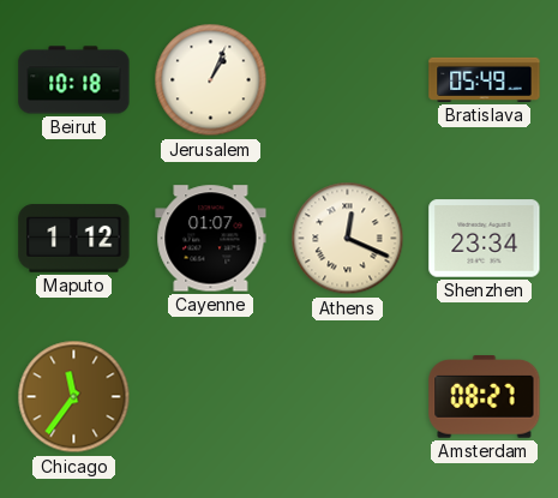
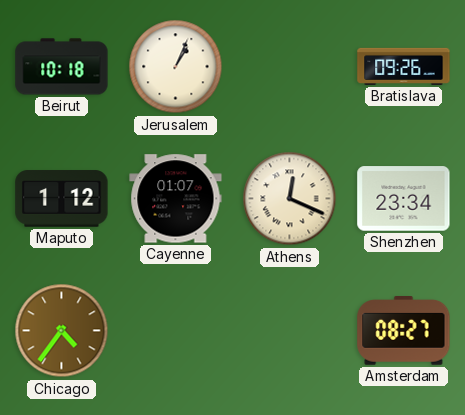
Bratislava: 05:49 -> 09:26
Chicago: 11:36 -> 4:36
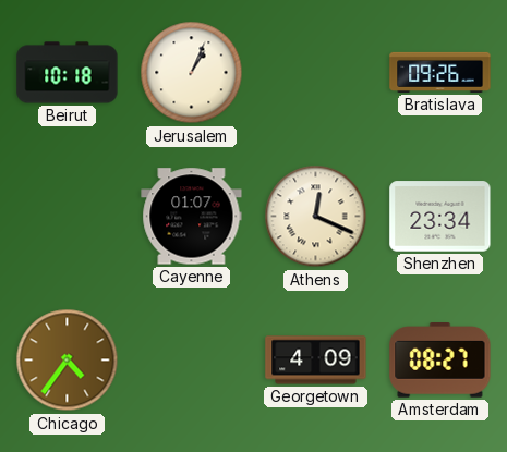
Maputo: 1:12 -> none
Georgetown: none -> 4:09
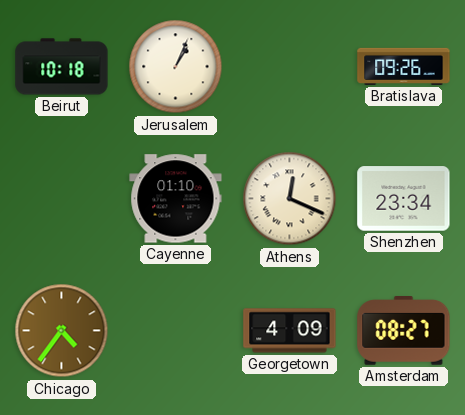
Cayenne: 01:07 -> 01:10
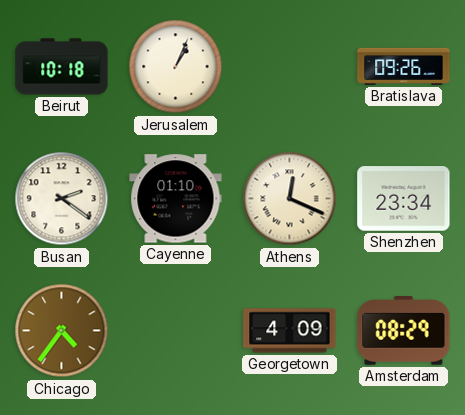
Busan: none -> 2:21
Amsterdam: 08:27 -> 08:29
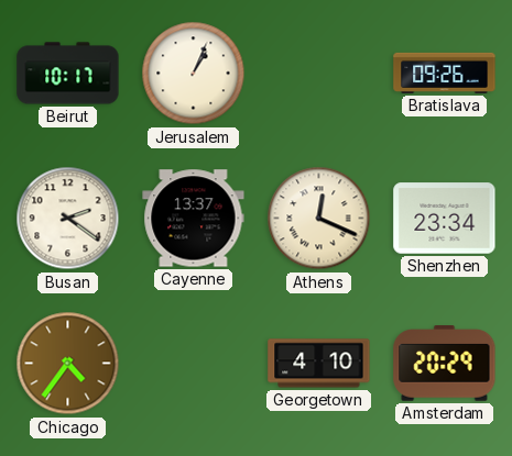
Beirut: 10:18 -> 10:17
Cayenne: 01:10 -> 13:37
Georgetown: 4:09 -> 4:10
Amsterdam: 08:29 -> 20:29
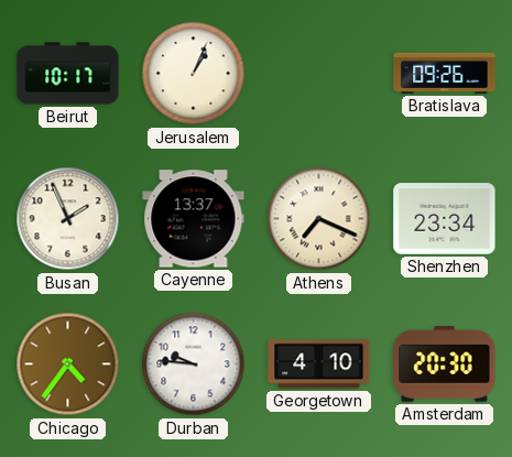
Busan: 2:21 -> 1:56
Athens: 12:19 -> 7:19
Durban: none -> 9:46
Amsterdam: 20:29 -> 20:30
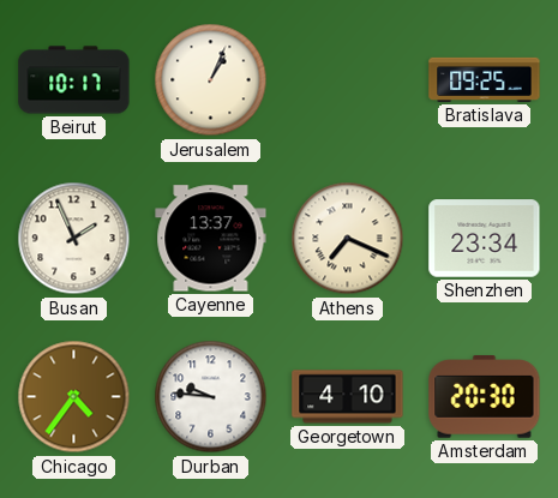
Bratislava: 09:26 -> 09:25
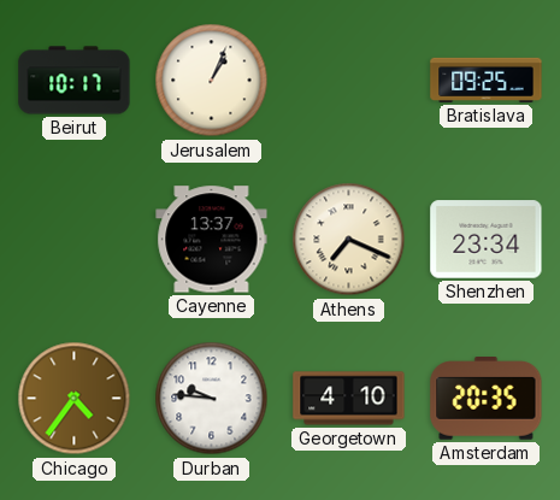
Busan: 1:56 -> none
Amsterdam: 20:30 -> 20:35
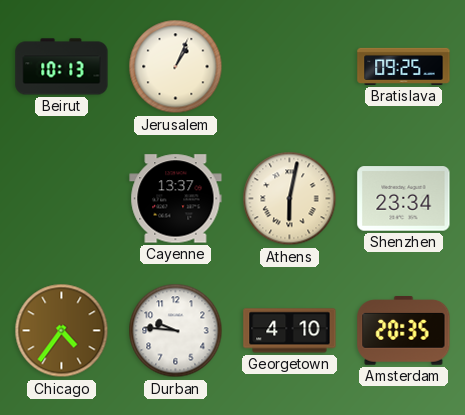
Beirut: 10:17 -> 10:13
Athens: 7:19 -> 6:02
